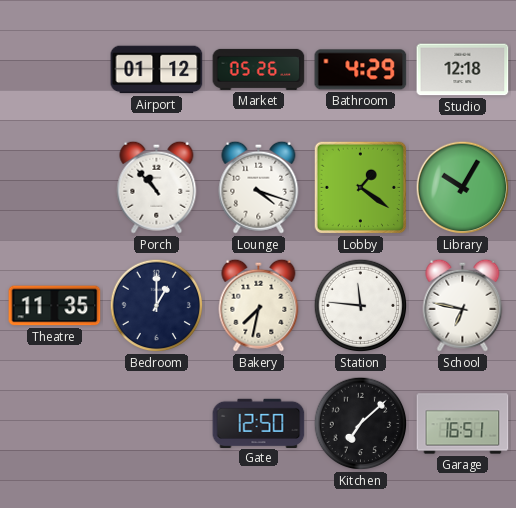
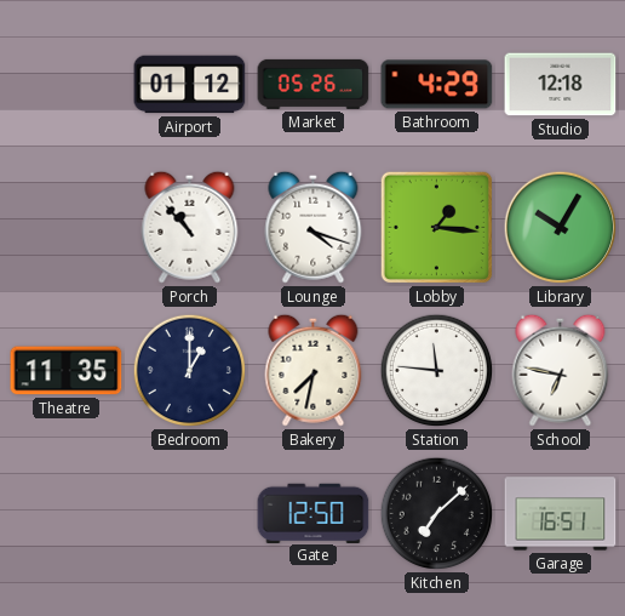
Lobby: 1:21 -> 1:16
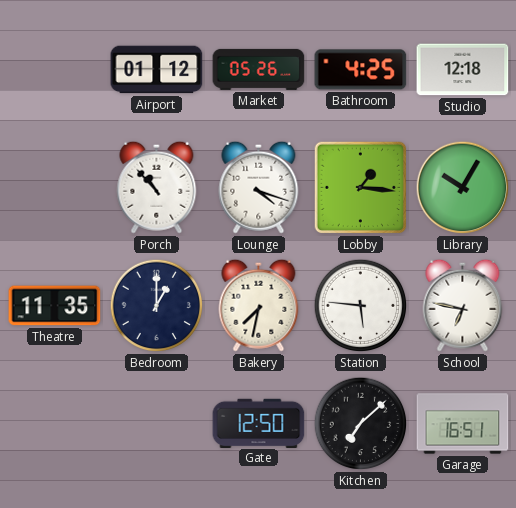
Bathroom: 4:29 -> 4:25
Station: 11:46 -> 5:46
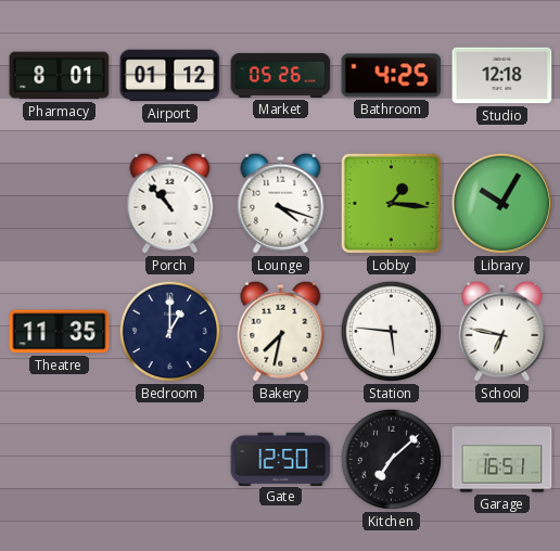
Pharmacy: none -> 8:01
